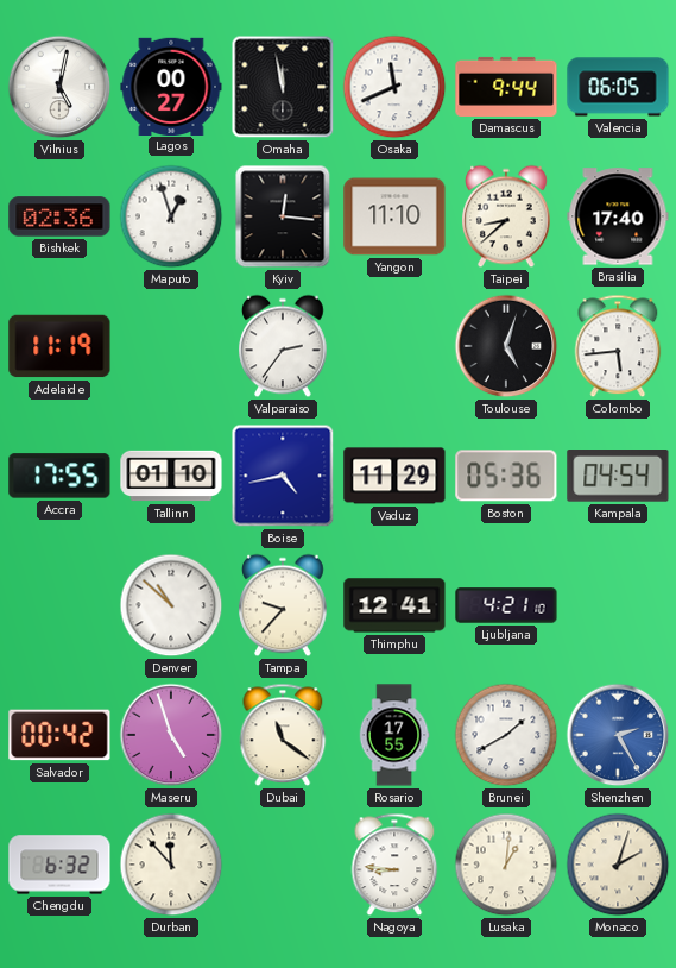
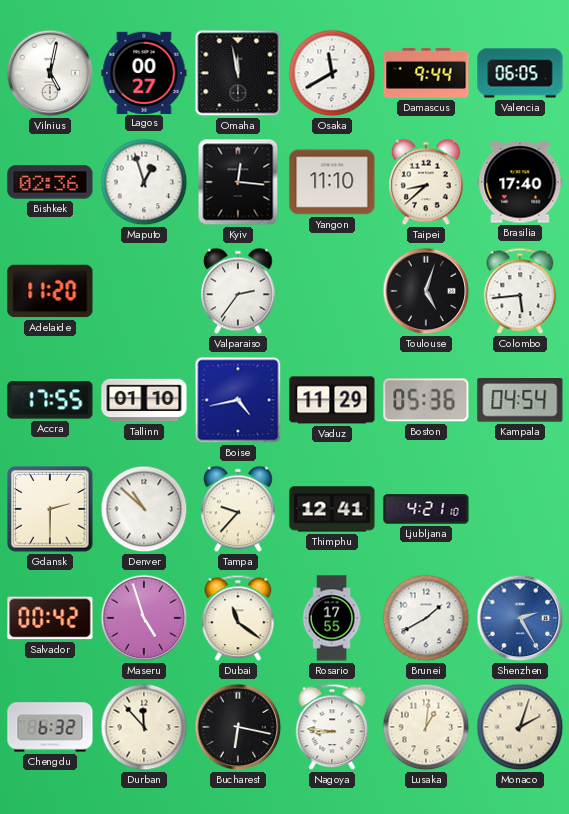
Osaka: 11:41 -> 11:40
Adelaide: 11:19 -> 11:20
Gdansk: none -> 2:30
Bucharest: none -> 6:17
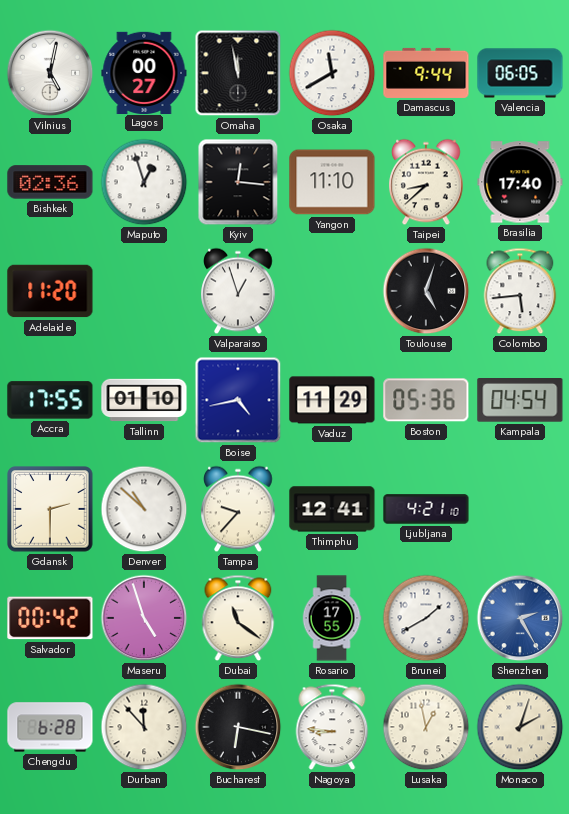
Valparaiso: 2:36 -> 12:57
Chengdu: 6:32 -> 6:28
Lusaka: 1:01 -> 12:58
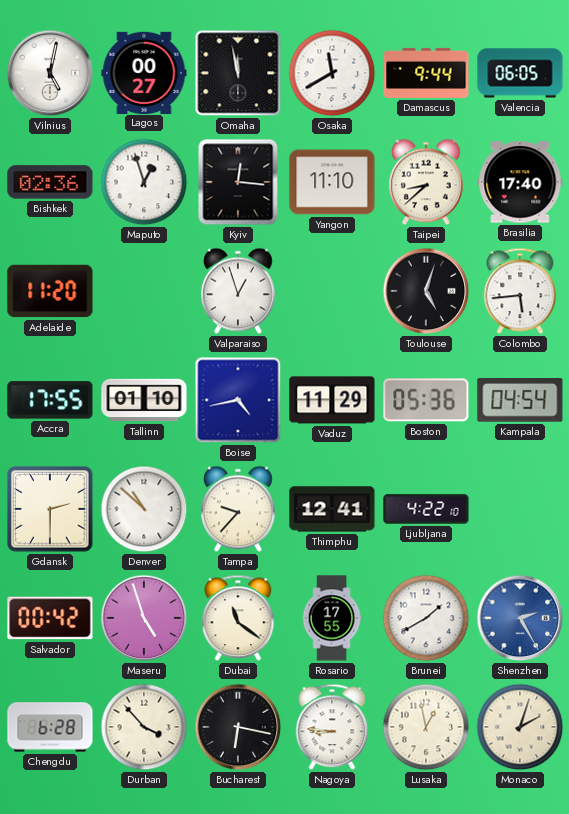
Ljubljana: 4:21 -> 4:22
Durban: 11:53 -> 3:53
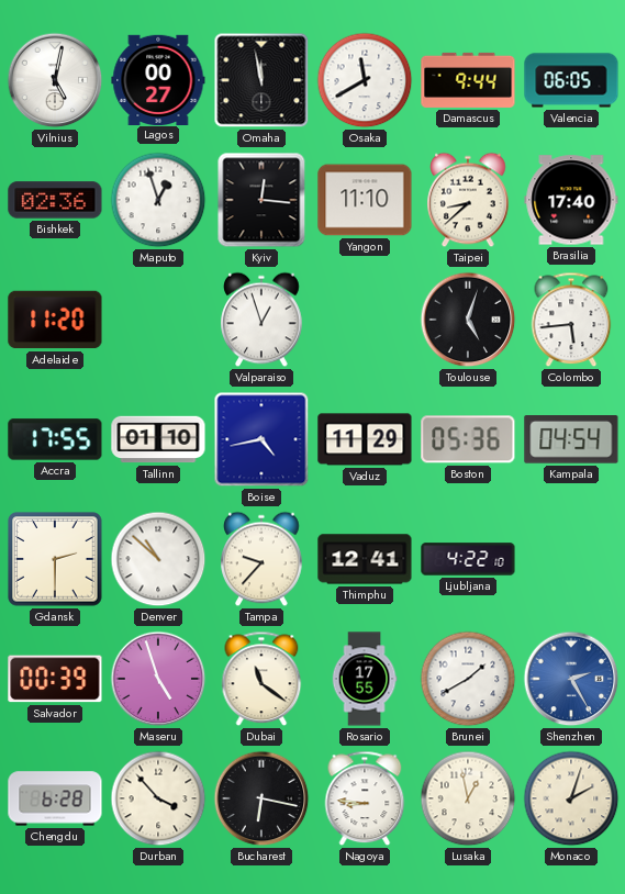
Salvador: 00:42 -> 00:39
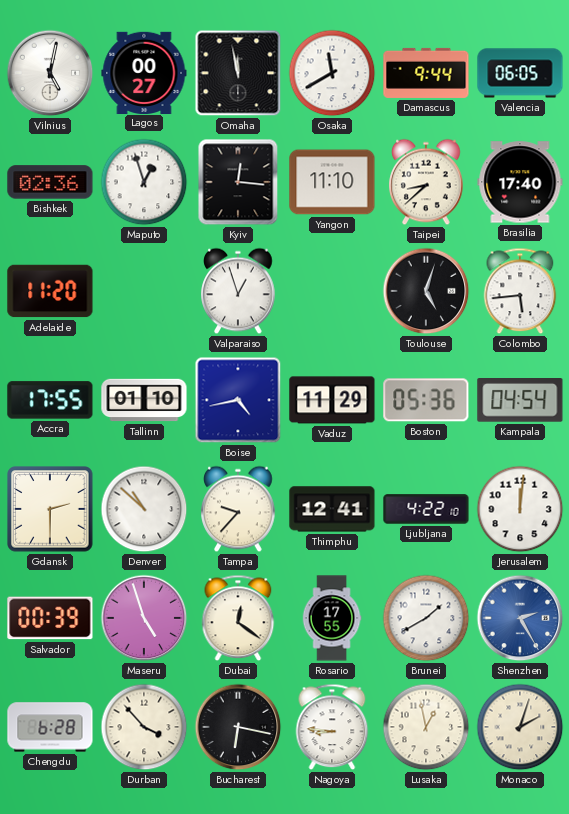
Jerusalem: none -> 12:01
Dubai: 11:21 -> 12:21
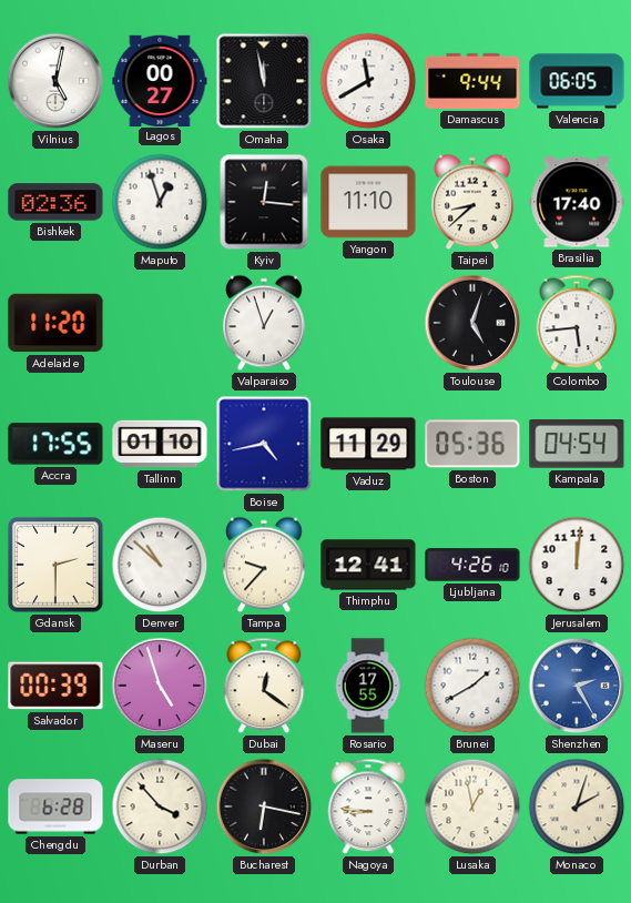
Ljubljana: 4:22 -> 4:26
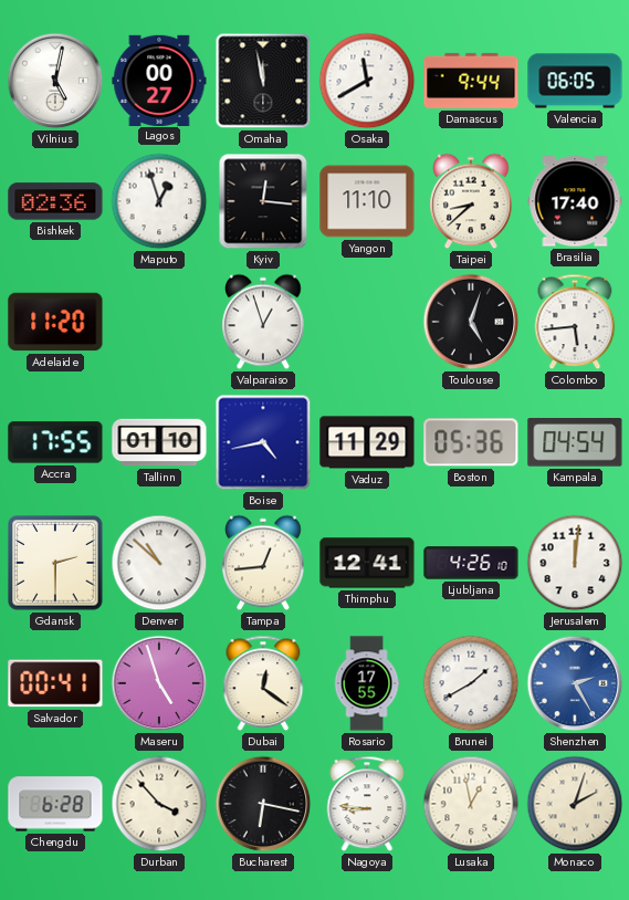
Tampa: 9:37 -> 12:44
Salvador: 00:39 -> 00:41
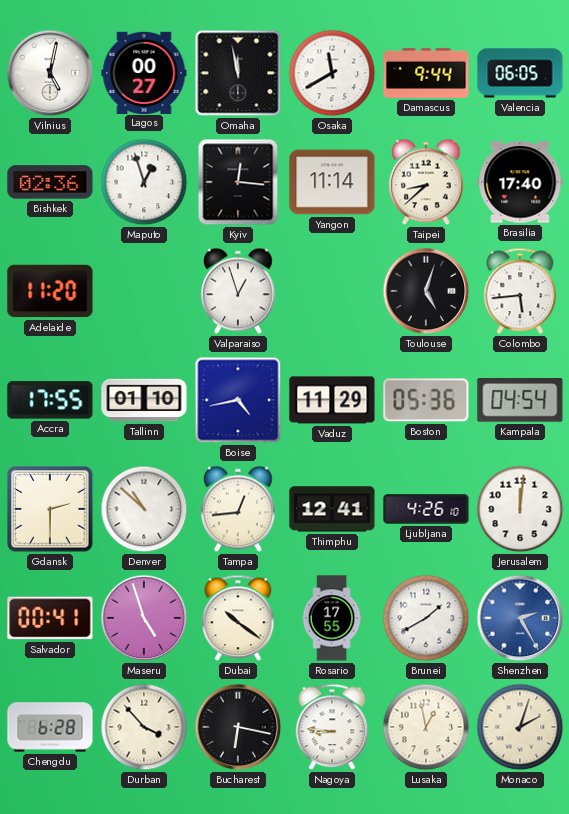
Yangon: 11:10 -> 11:14
Dubai: 12:21 -> 10:21
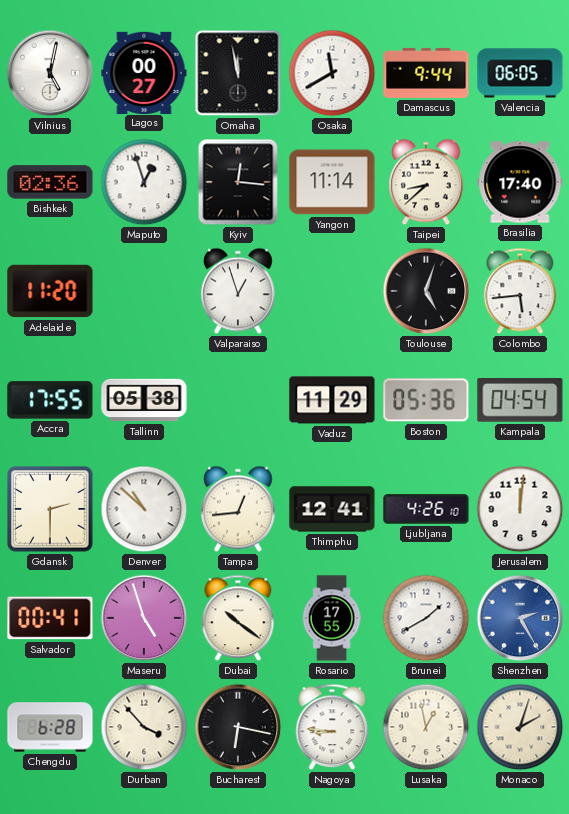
Tallinn: 01:10 -> 05:38
Boise: 4:43 -> none
